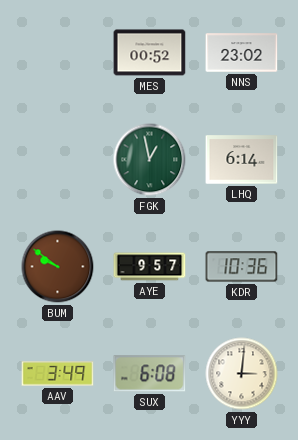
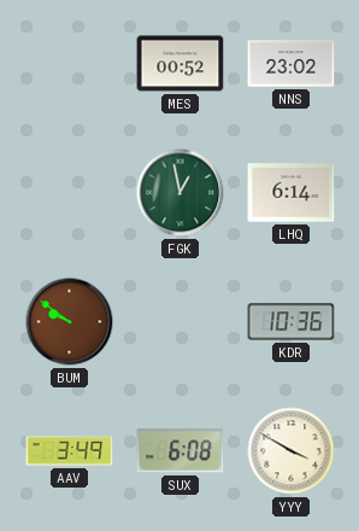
AYE: 9:57 -> none
YYY: 3:01 -> 3:50
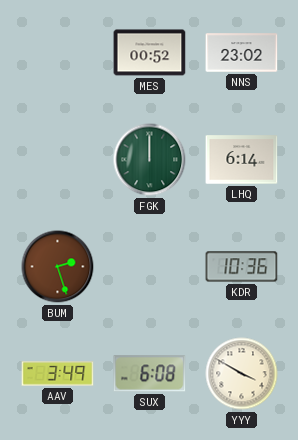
FGK: 12:58 -> 12:00
BUM: 9:51 -> 2:27
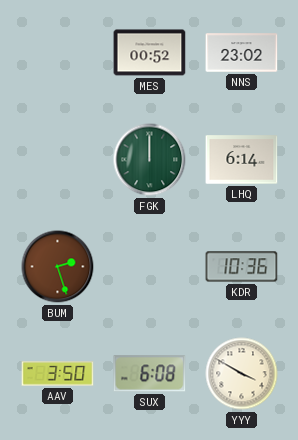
AAV: 3:49 -> 3:50
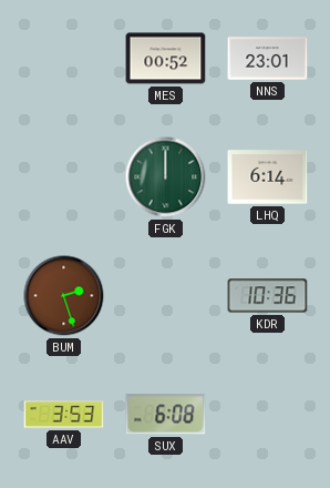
NNS: 23:02 -> 23:01
AAV: 3:50 -> 3:53
YYY: 3:50 -> none
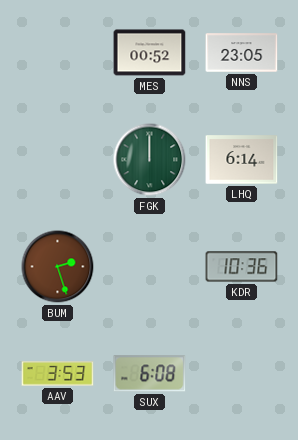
NNS: 23:01 -> 23:05
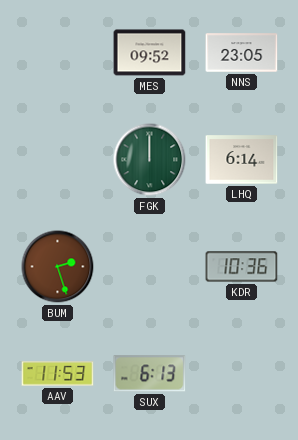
MES: 00:52 -> 09:52
AAV: 3:53 -> 11:53
SUX: 6:08 -> 6:13
